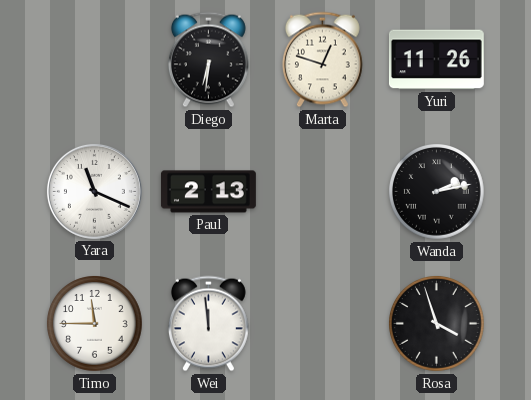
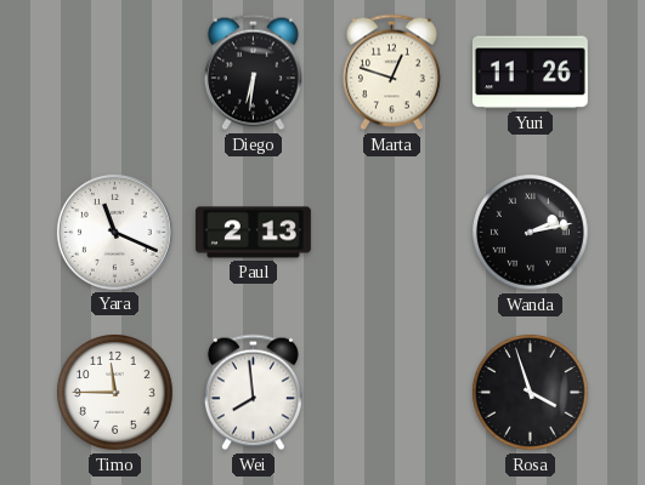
Wei: 11:59 -> 7:59
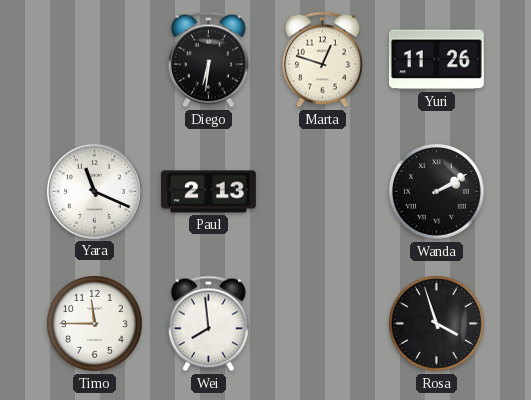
Wanda: 2:13 -> 2:10
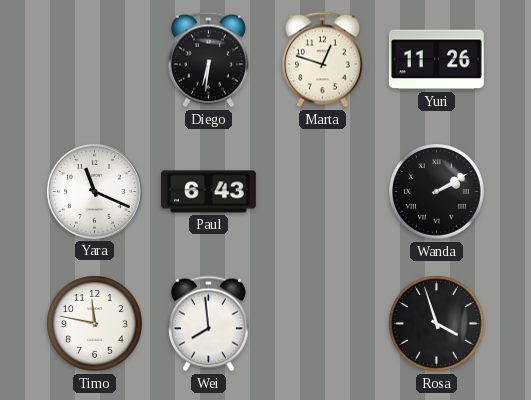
Paul: 2:13 -> 6:43
Timo: 11:45 -> 11:47
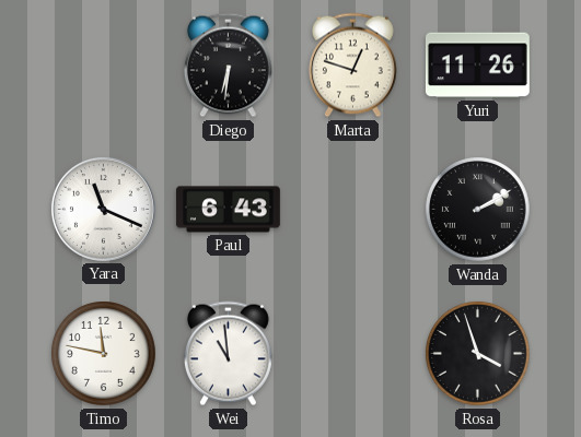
Wei: 7:59 -> 10:59
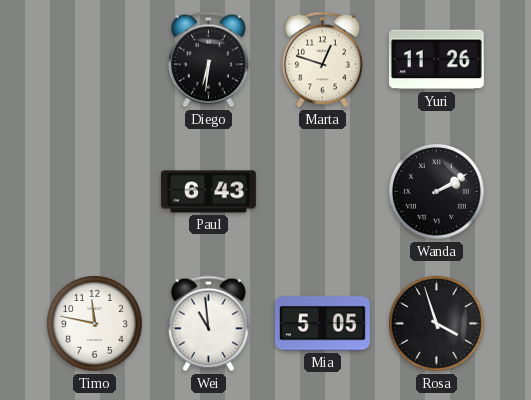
Yara: 11:19 -> none
Mia: none -> 5:05
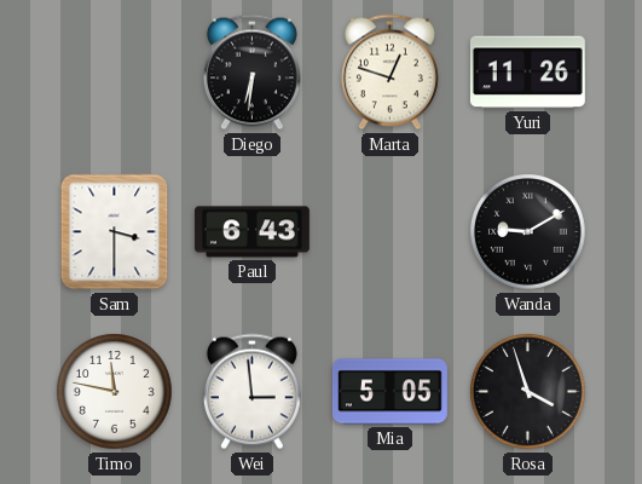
Sam: none -> 3:30
Wanda: 2:10 -> 9:10
Wei: 10:59 -> 2:59
